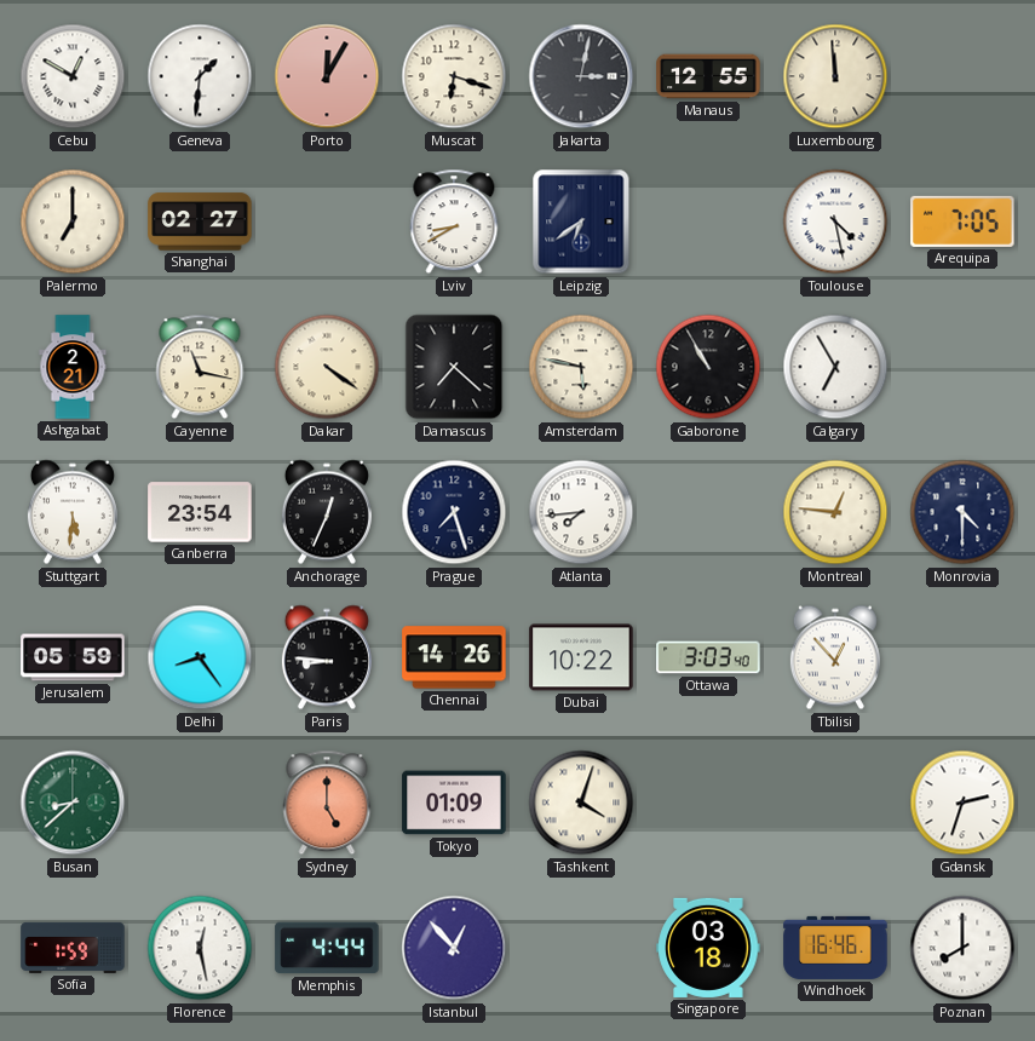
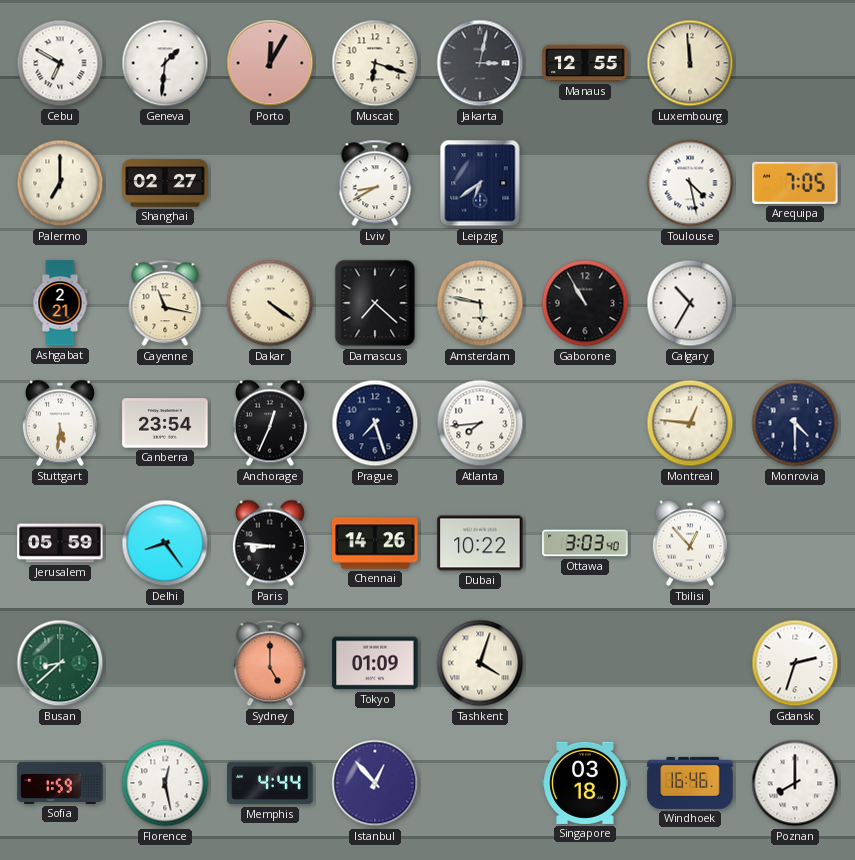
Cebu: 12:50 -> 6:50
Calgary: 6:55 -> 10:35
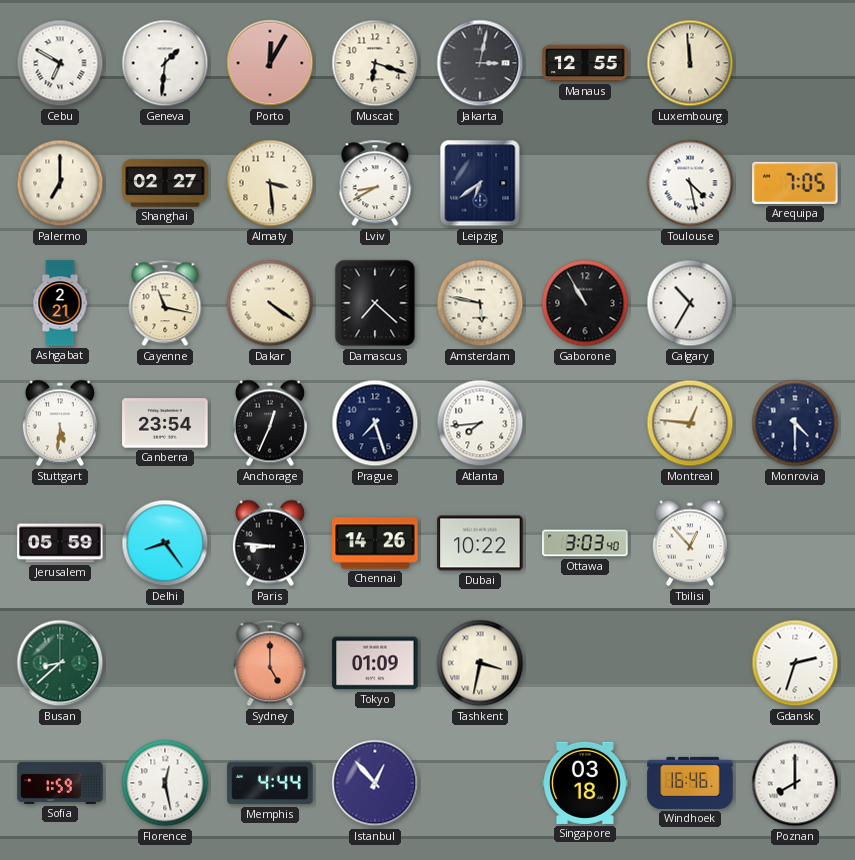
Almaty: none -> 3:29
Tashkent: 4:03 -> 3:32
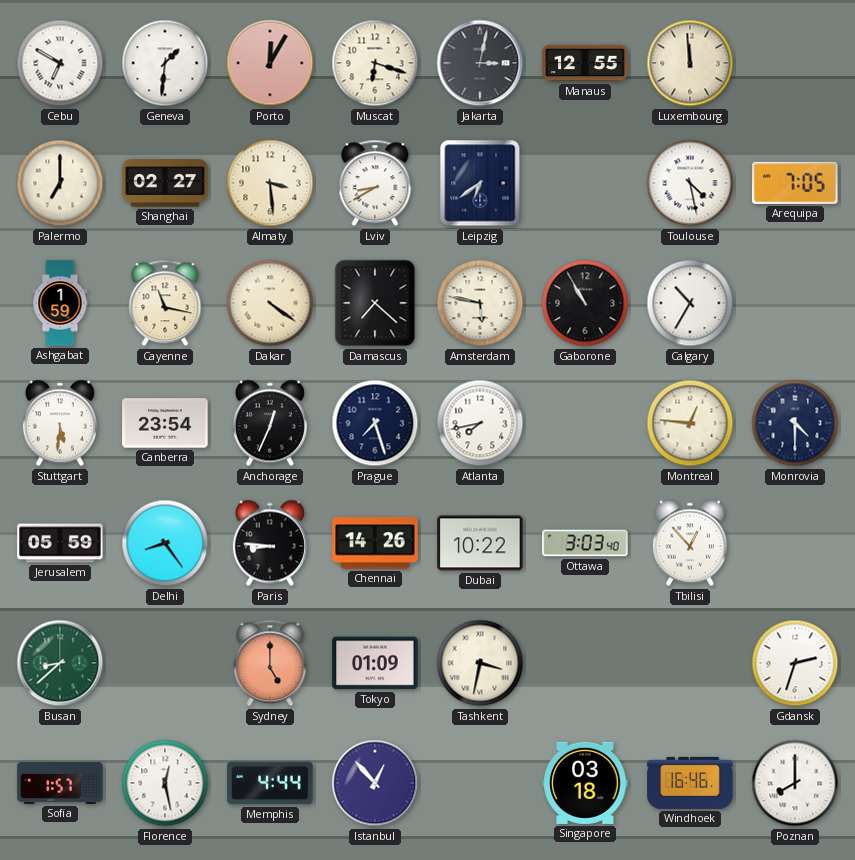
Ashgabat: 2:21 -> 1:59
Atlanta: 7:44 -> 7:43
Sofia: 1:59 -> 1:57
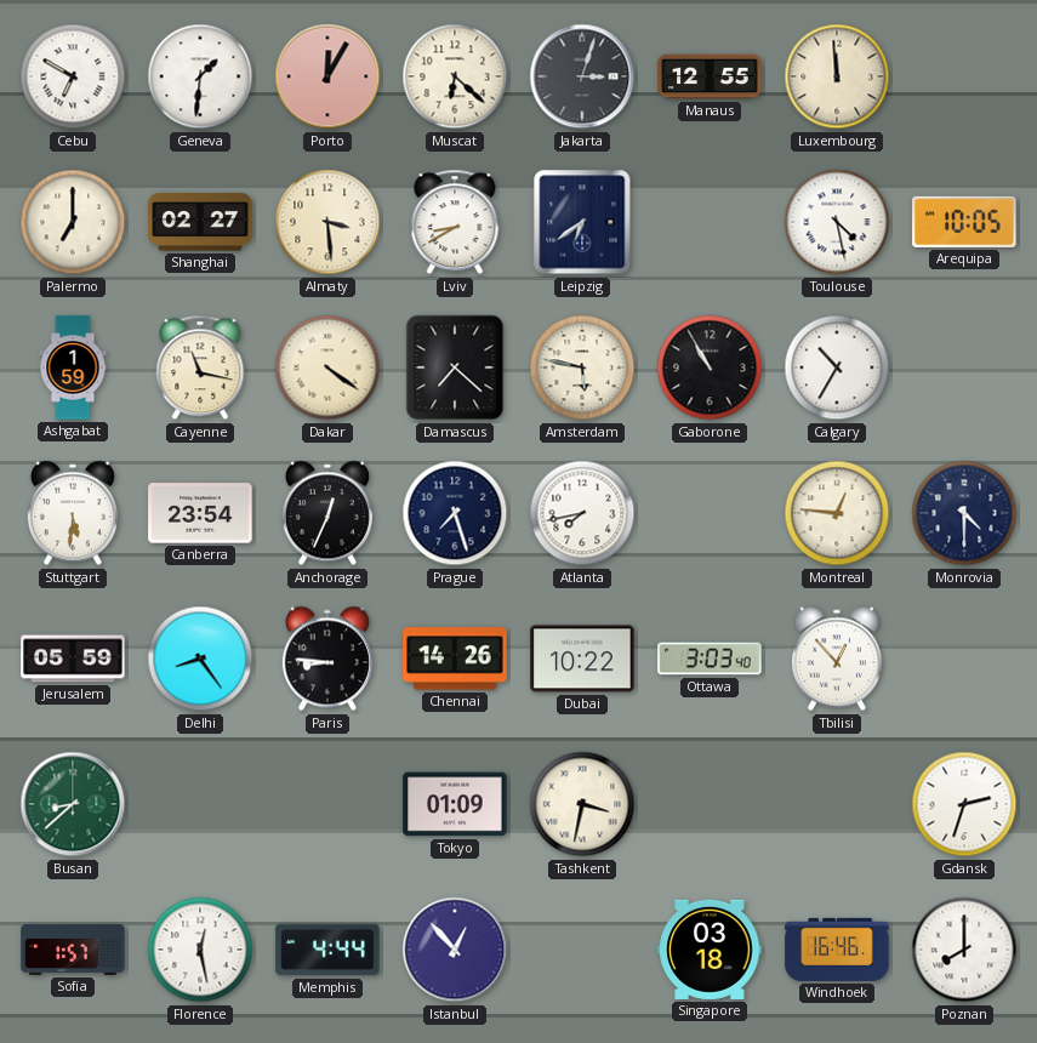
Muscat: 6:18 -> 6:22
Jakarta: 3:02 -> 3:03
Arequipa: 7:05 -> 10:05
Sydney: 5:00 -> none
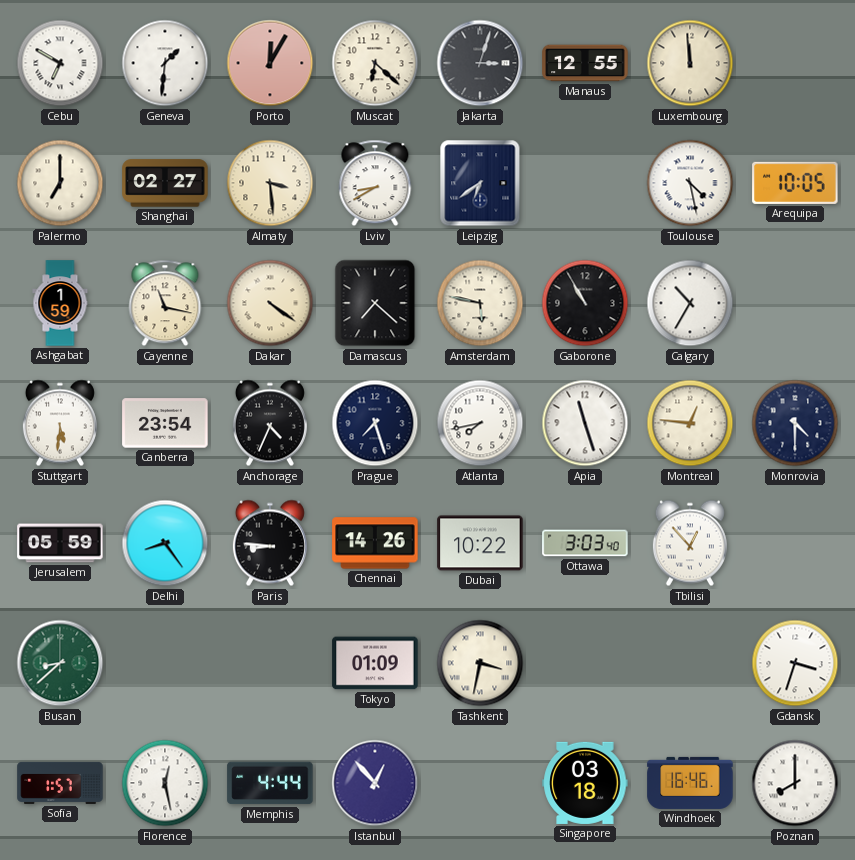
Anchorage: 12:34 -> 4:34
Apia: none -> 11:27
Gdansk: 2:33 -> 3:33
